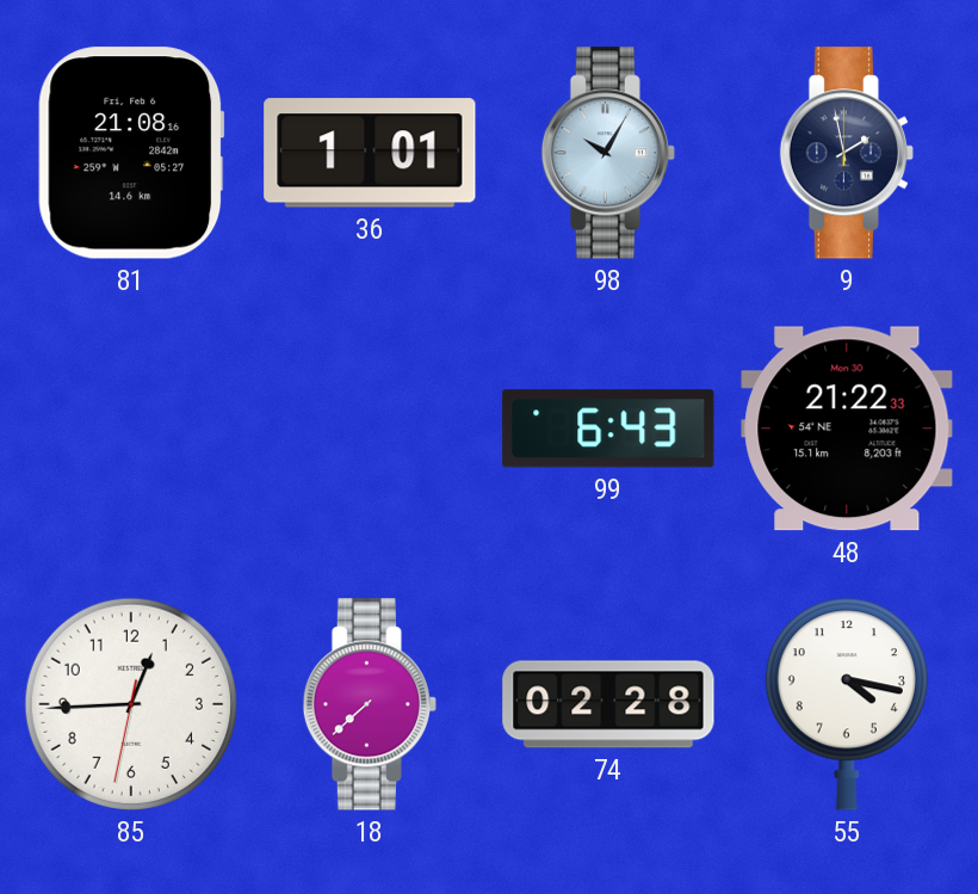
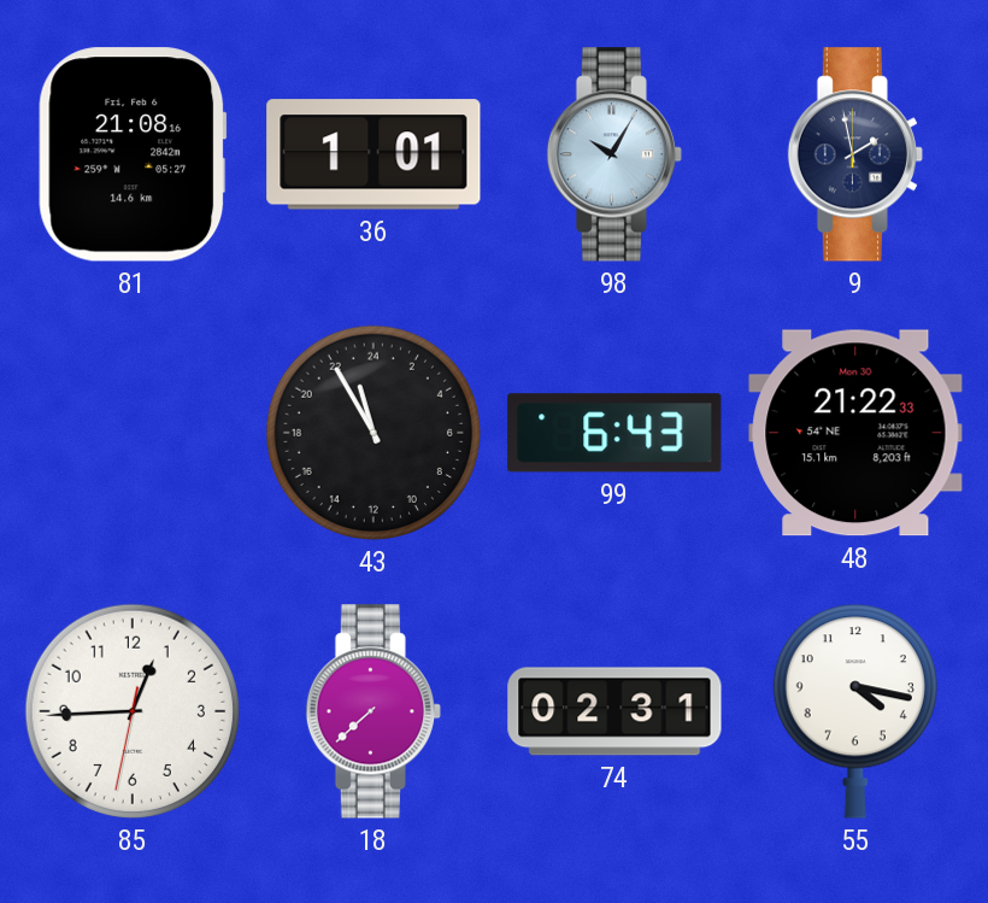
43: none -> 22:55
74: 02:28 -> 02:31
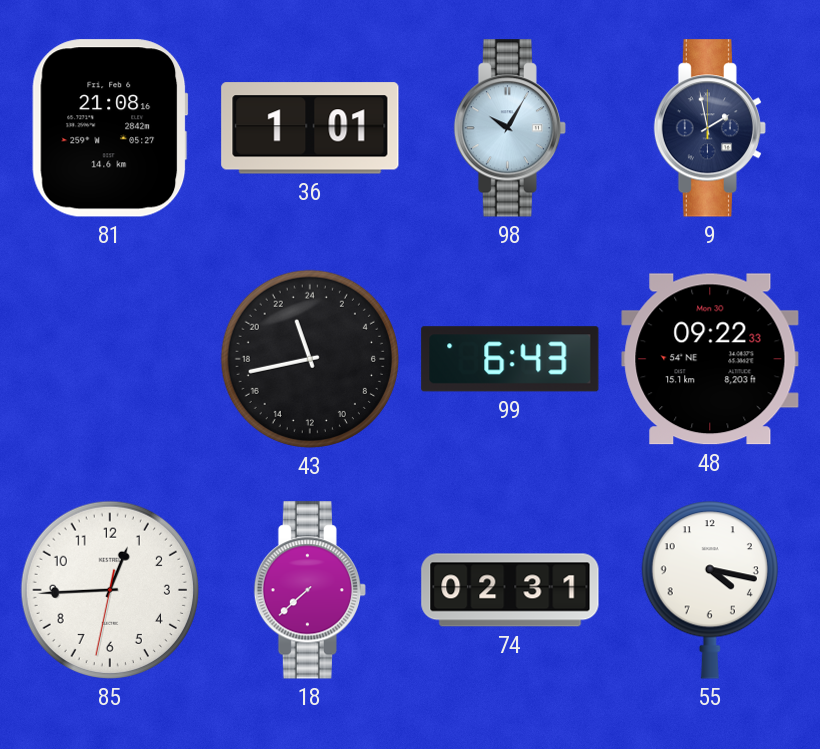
43: 22:55 -> 22:43
48: 21:22 -> 09:22
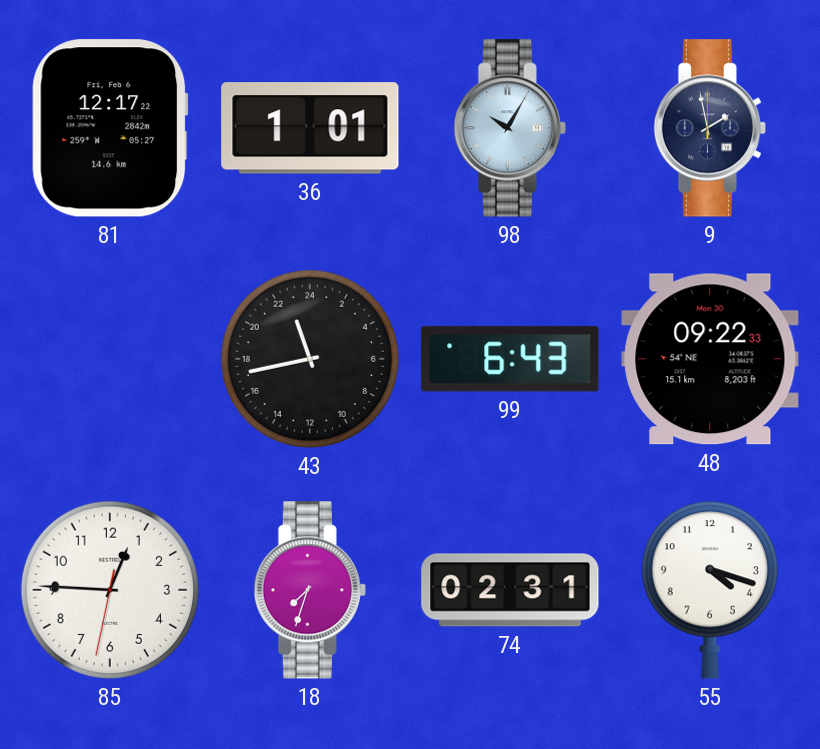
81: 21:08 -> 12:17
85: 12:44 -> 12:45
18: 7:38 -> 7:33
55: 4:17 -> 4:18
